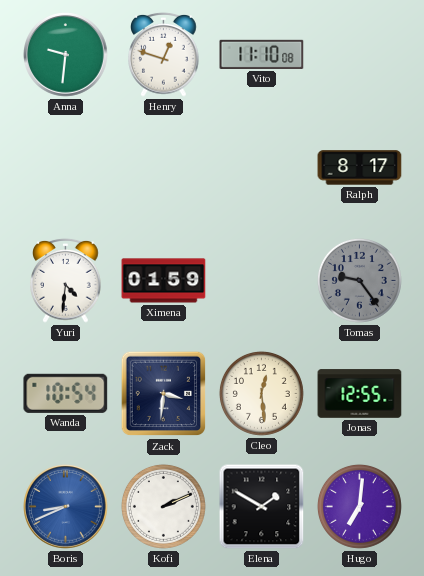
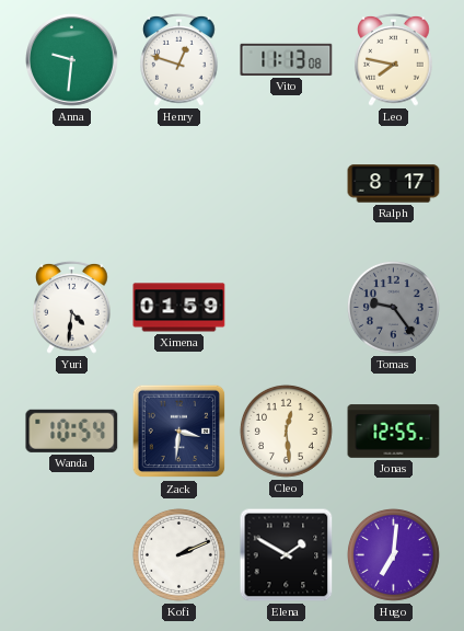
Vito: 11:10 -> 11:13
Leo: none -> 7:47
Boris: 8:41 -> none
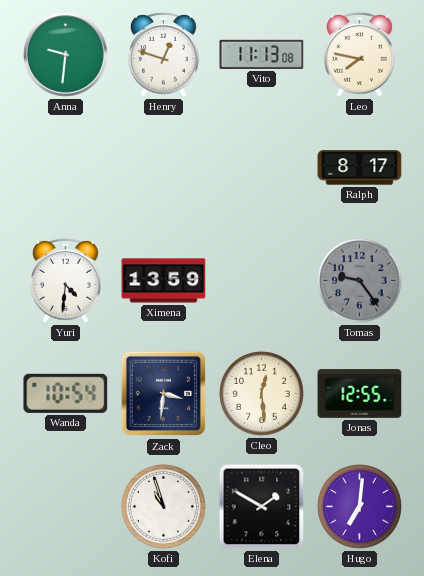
Ximena: 01:59 -> 13:59
Kofi: 2:11 -> 10:57
